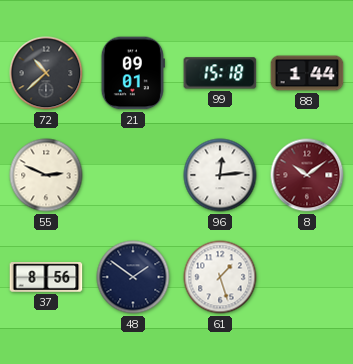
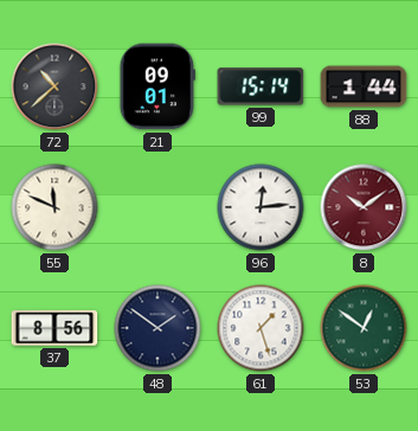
99: 15:18 -> 15:14
55: 2:49 -> 11:49
53: none -> 12:51
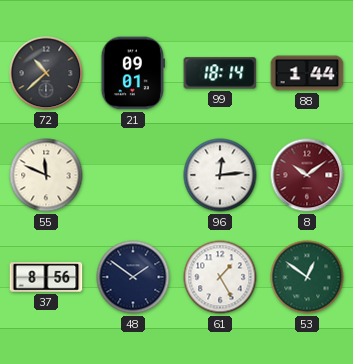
99: 15:14 -> 18:14
61: 1:27 -> 1:25
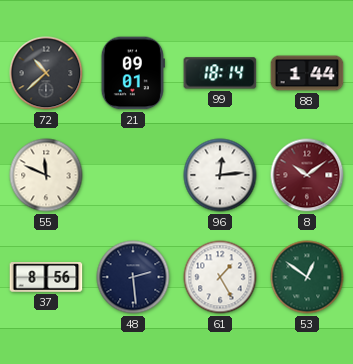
48: 1:51 -> 2:29
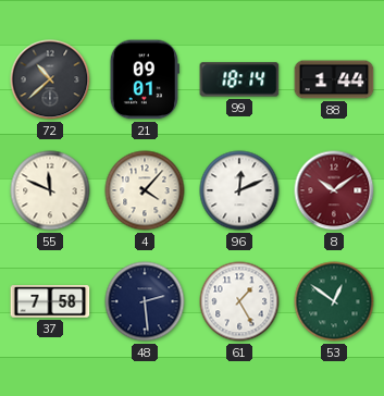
4: none -> 4:07
96: 12:14 -> 12:11
37: 8:56 -> 7:58
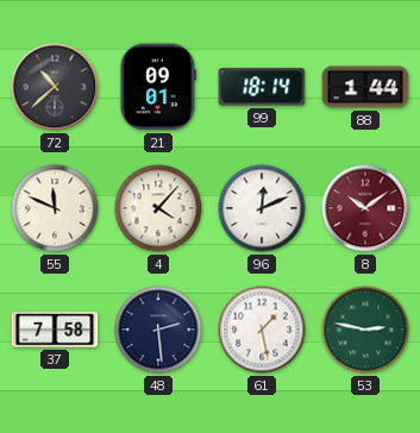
61: 1:25 -> 1:28
53: 12:51 -> 2:47
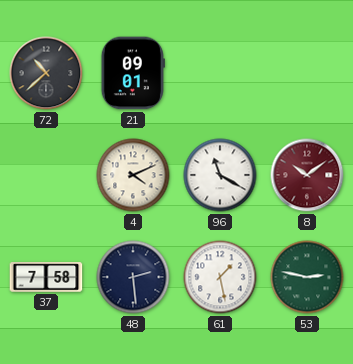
99: 18:14 -> none
88: 1:44 -> none
55: 11:49 -> none
4: 4:07 -> 4:11
96: 12:11 -> 11:20
